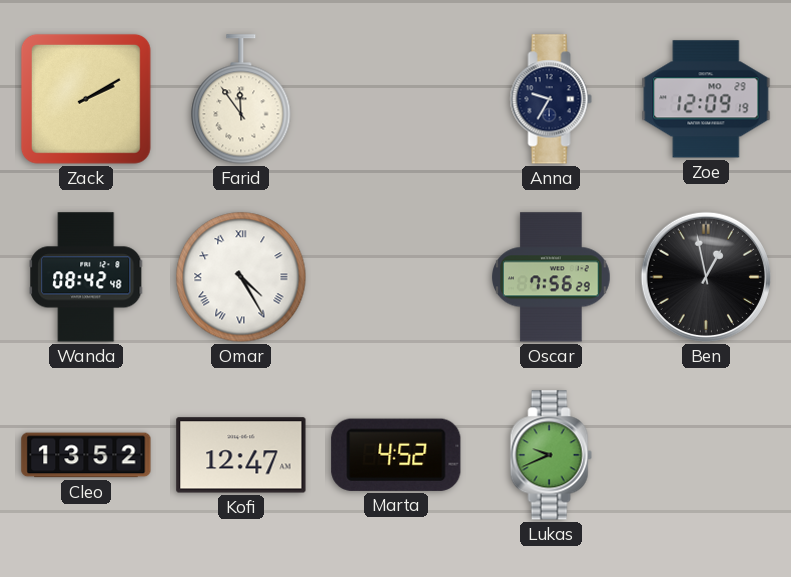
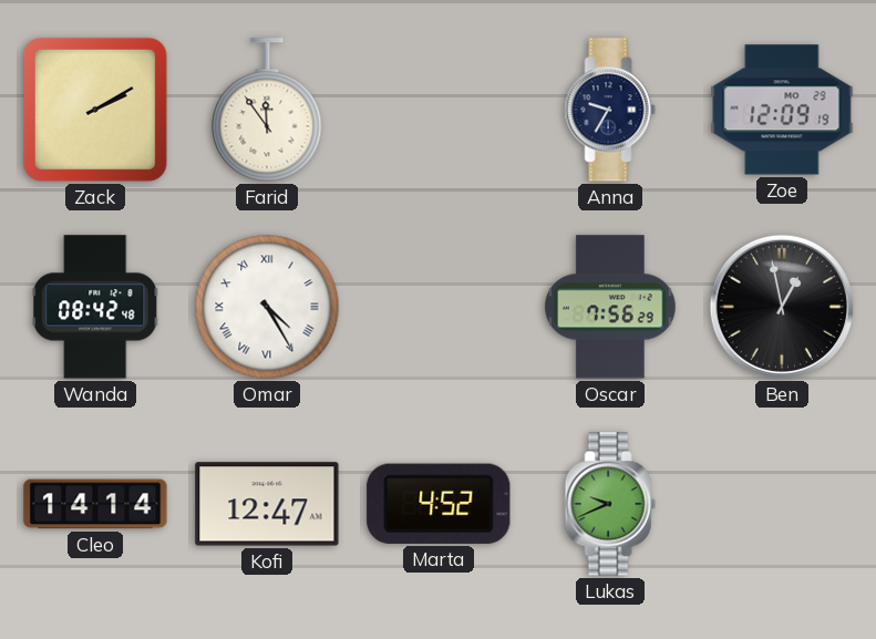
Cleo: 13:52 -> 14:14
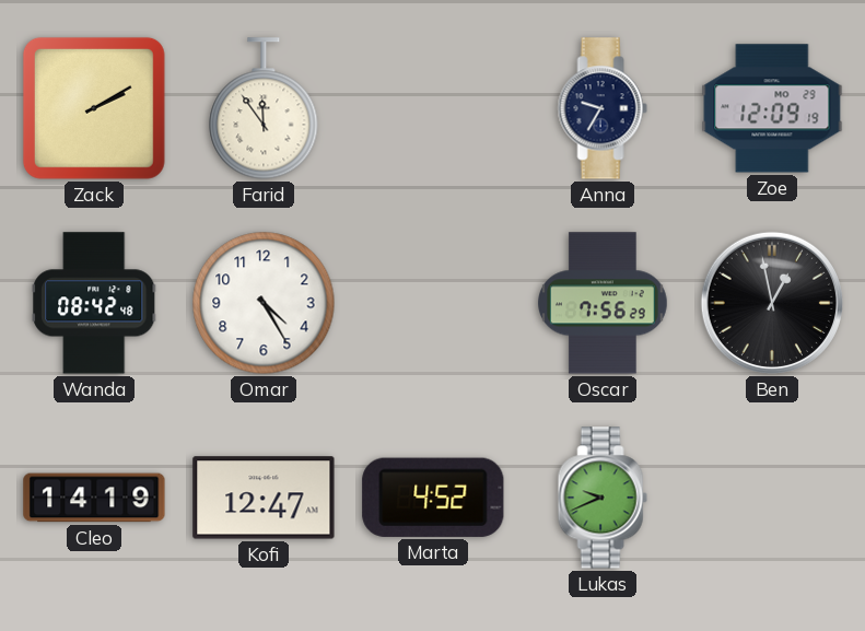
Omar numerals: Roman -> Arabic
Cleo: 14:14 -> 14:19
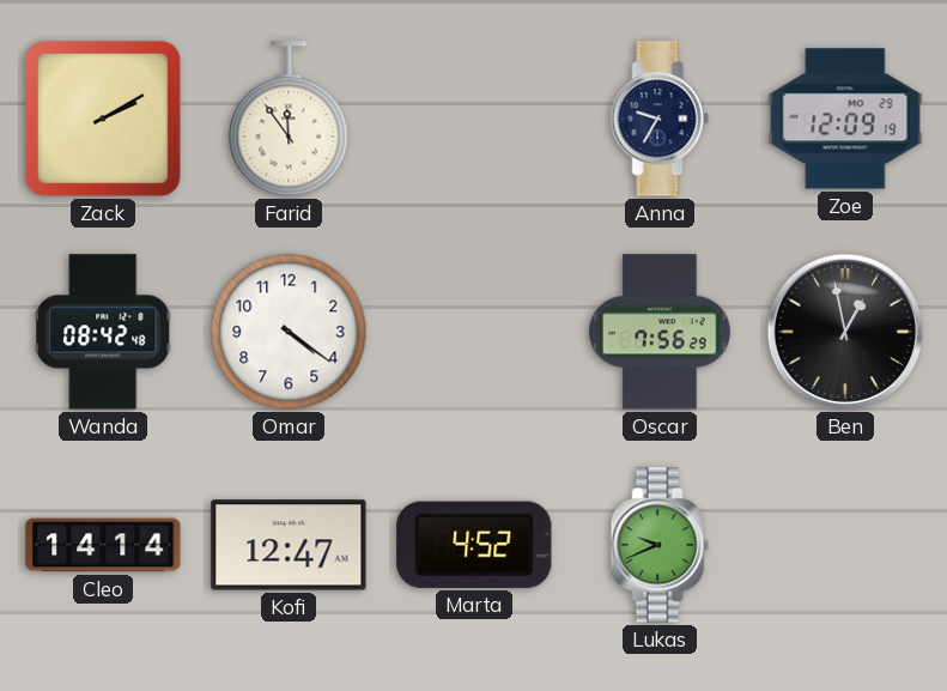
Omar: 4:25 -> 4:21
Cleo: 14:19 -> 14:14
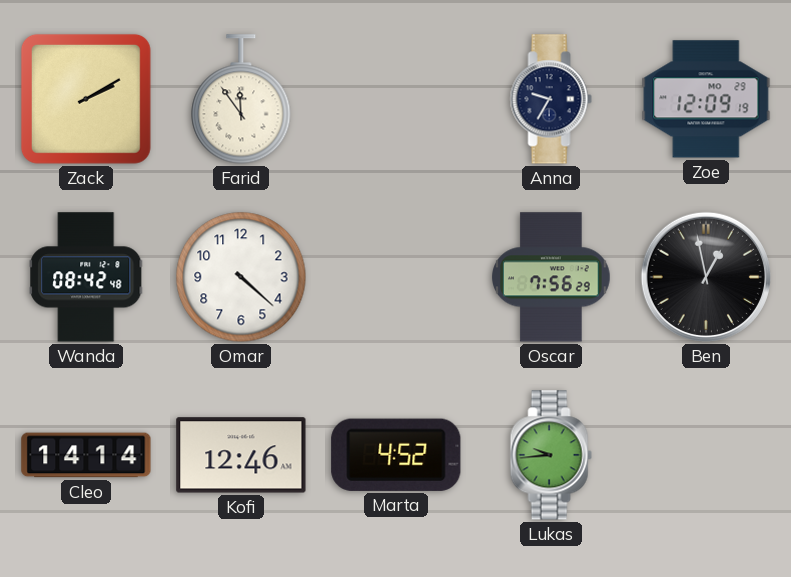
Omar: 4:21 -> 4:22
Kofi: 12:47 -> 12:46
Lukas: 9:41 -> 9:44
